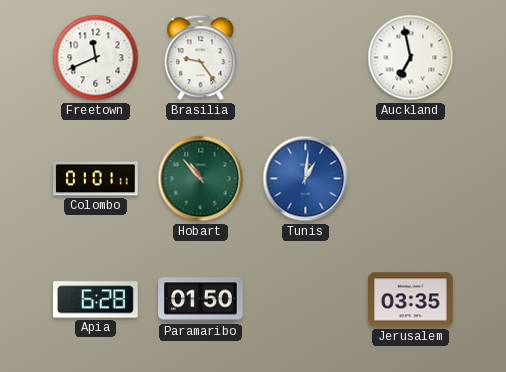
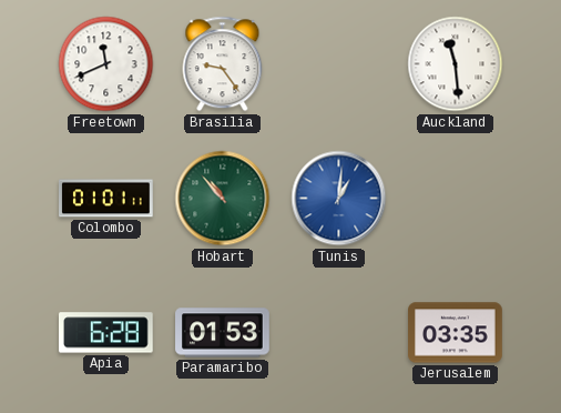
Auckland: 6:58 -> 11:29
Paramaribo: 01:50 -> 01:53
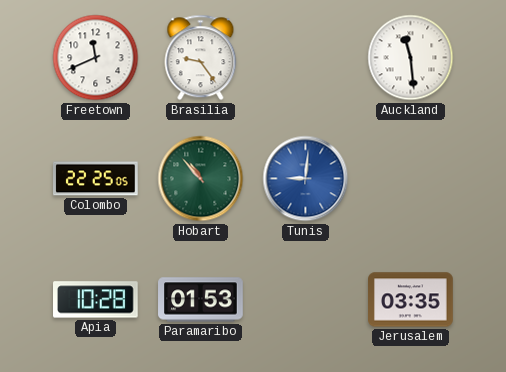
Colombo: 01:01 -> 22:25
Tunis: 1:01 -> 9:01
Apia: 6:28 -> 10:28
